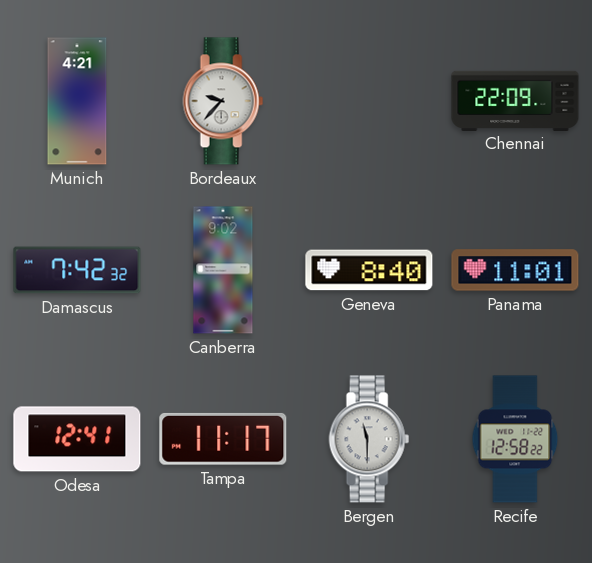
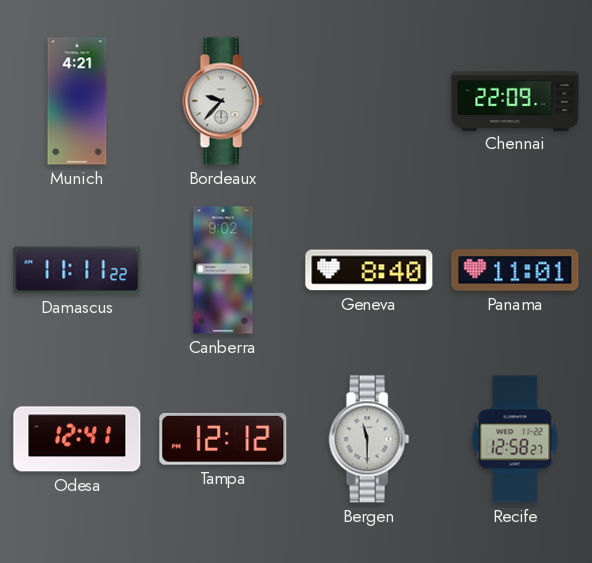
Damascus: 7:42 -> 11:11
Tampa: 11:17 -> 12:12
Recife: 12:58:22 -> 12:58:27
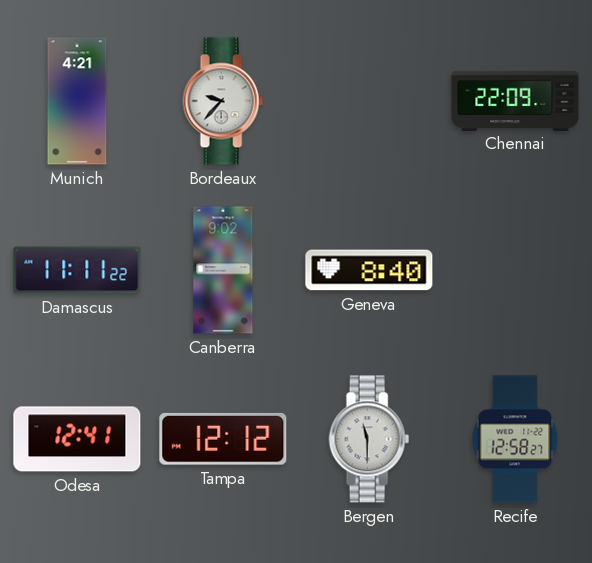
Panama: 11:01 -> none
